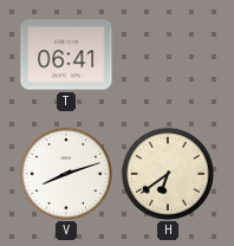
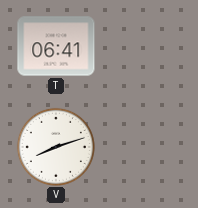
H: 6:39 -> none
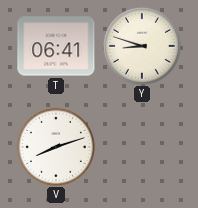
Y: none -> 8:48
